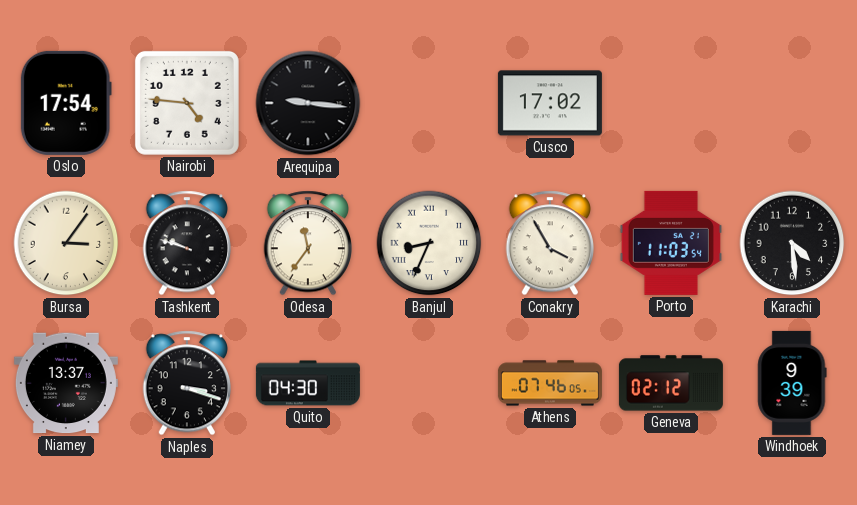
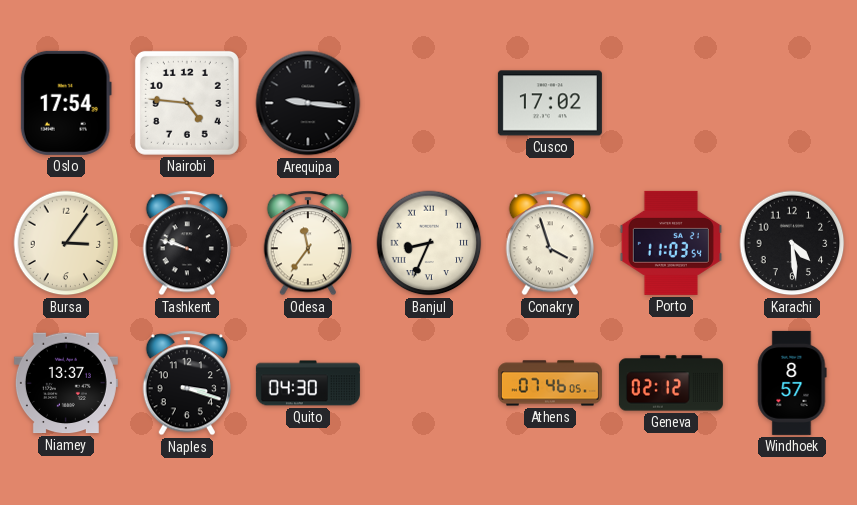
Conakry: 3:55 -> 3:57
Windhoek: 9:39 -> 8:57
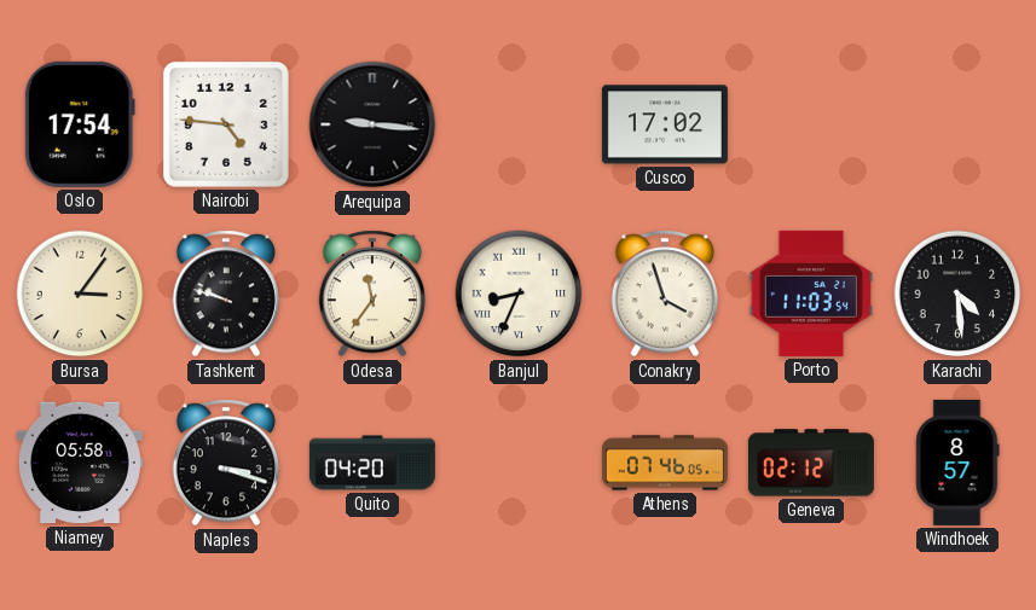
Niamey: 13:37 -> 05:58
Quito: 04:30 -> 04:20
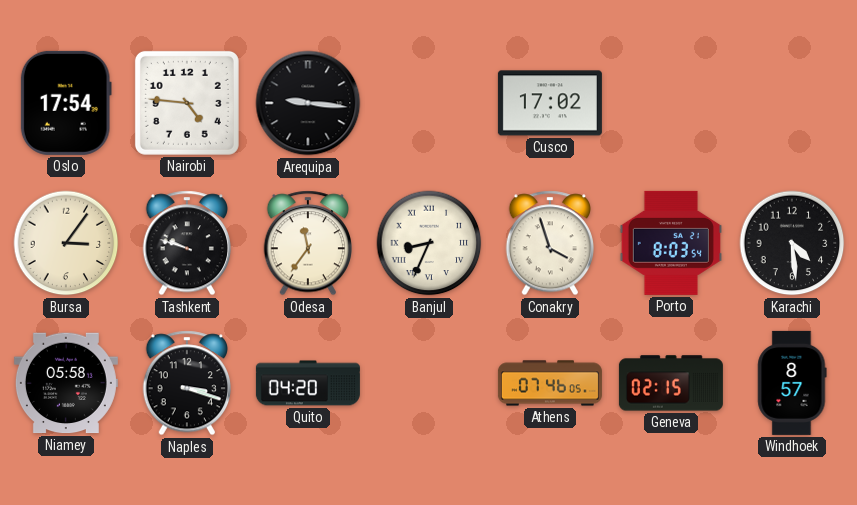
Porto: 11:03 -> 8:03
Geneva: 02:12 -> 02:15
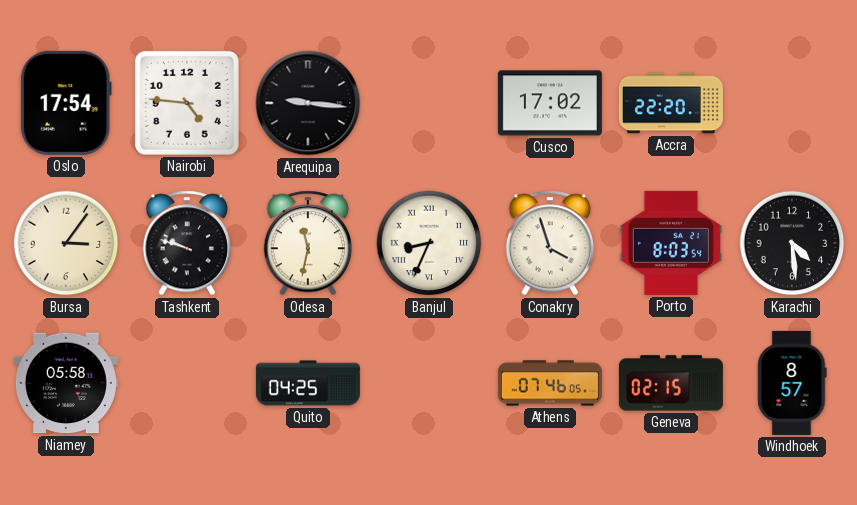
Accra: none -> 22:20
Odesa: 11:36 -> 11:32
Naples: 3:18 -> none
Quito: 04:20 -> 04:25
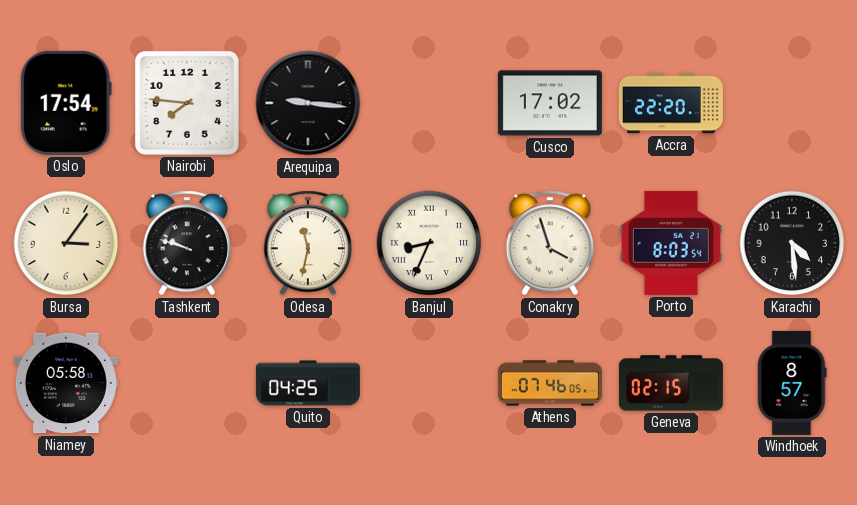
Nairobi: 4:46 -> 7:46
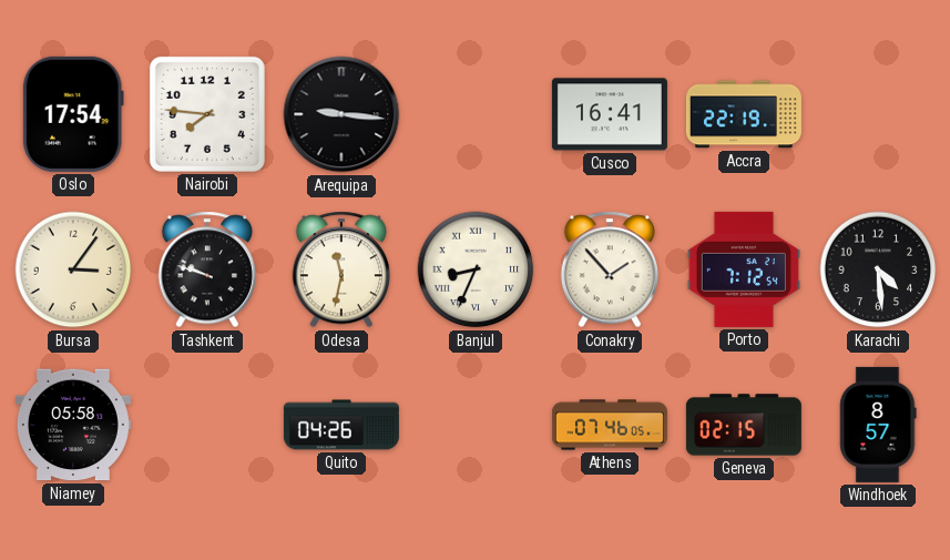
Cusco: 17:02 -> 16:41
Accra: 22:20 -> 22:19
Conakry: 3:57 -> 1:53
Porto: 8:03 -> 7:12
Quito: 04:25 -> 04:26
